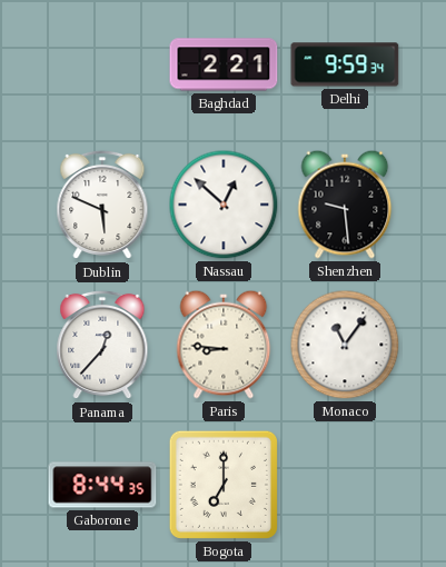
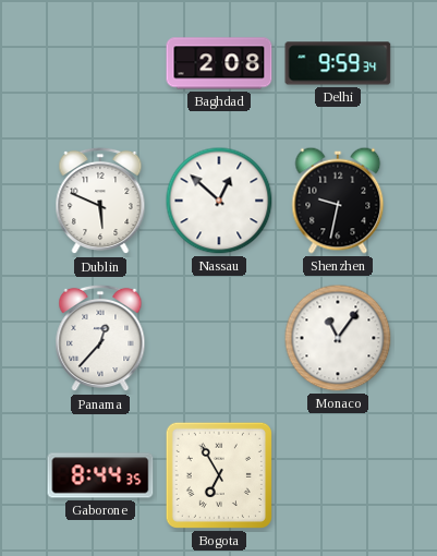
Baghdad: 2:21 -> 2:08
Shenzhen: 9:29 -> 9:32
Paris: 8:46 -> none
Bogota: 7:00 -> 6:55
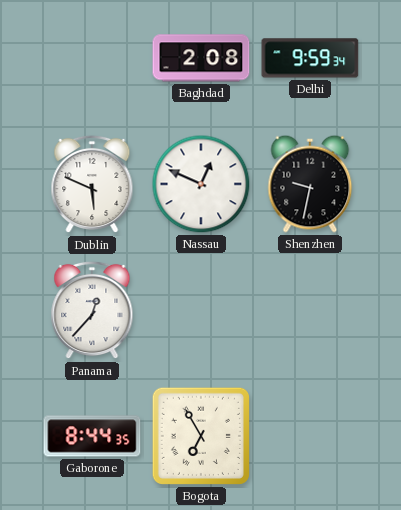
Nassau: 12:52 -> 12:49
Monaco: 11:06 -> none
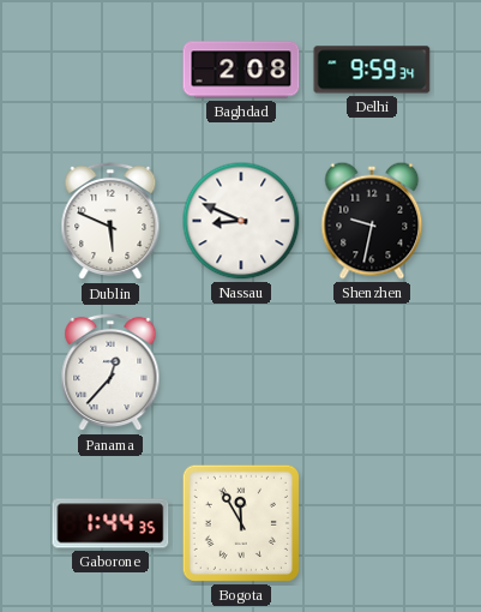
Nassau: 12:49 -> 8:49
Gaborone: 8:44 -> 1:44
Bogota: 6:55 -> 11:55
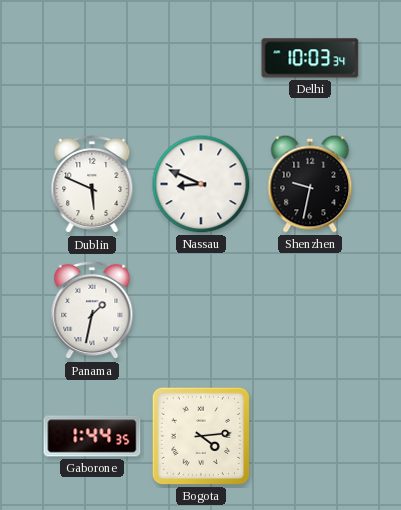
Baghdad: 2:08 -> none
Delhi: 9:59 -> 10:03
Panama: 12:37 -> 1:32
Bogota: 11:55 -> 4:14
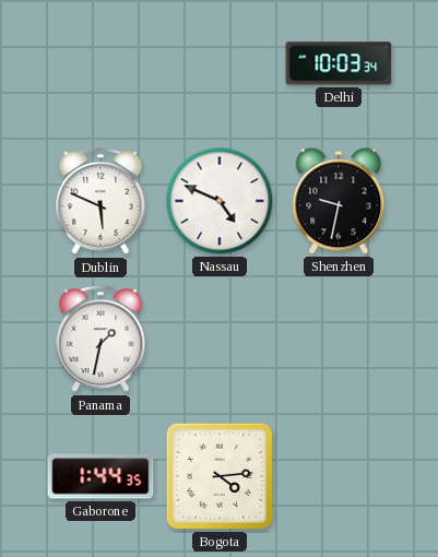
Nassau: 8:49 -> 4:49
